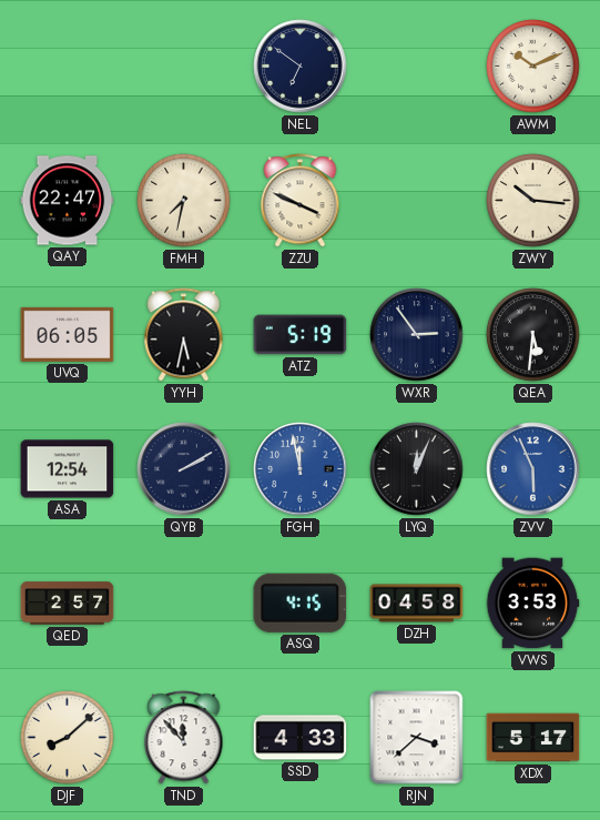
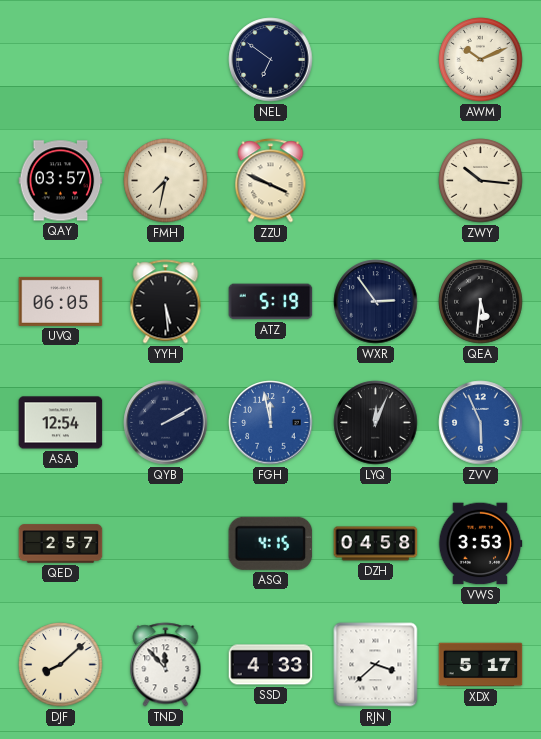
QAY: 22:47 -> 03:57
YYH: 5:32 -> 5:29
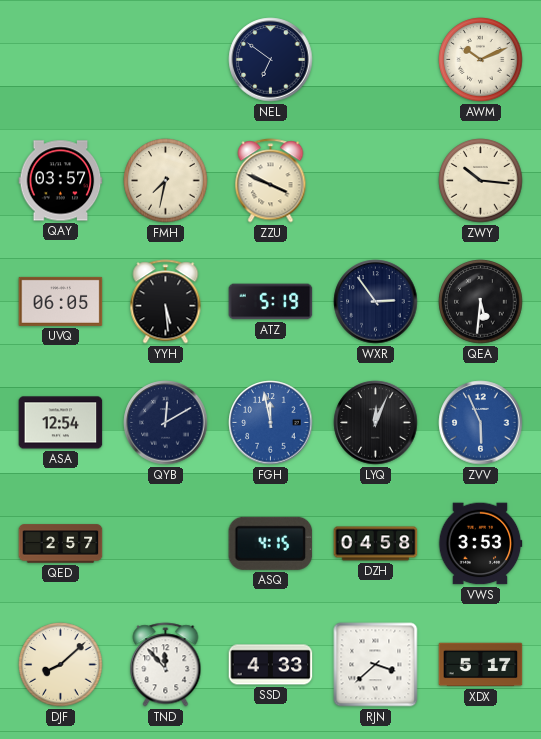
QYB: 2:10 -> 12:10
